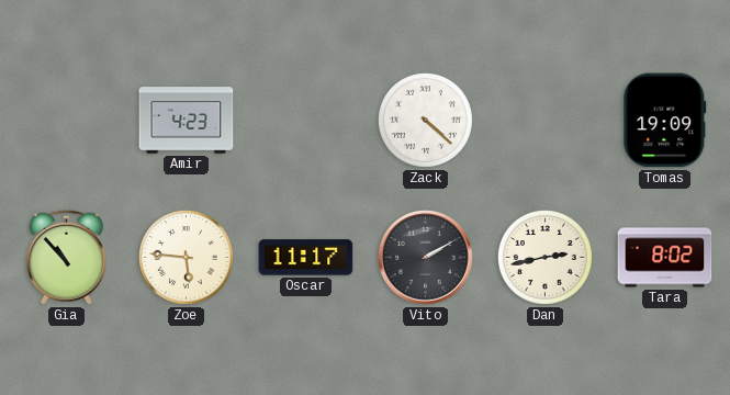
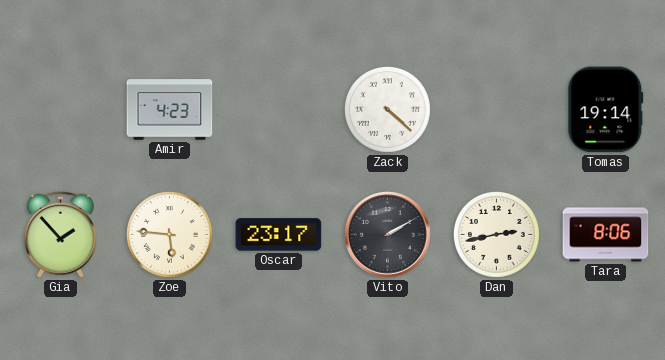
Tomas: 19:09 -> 19:14
Gia: 10:53 -> 1:53
Oscar: 11:17 -> 23:17
Tara: 8:02 -> 8:06
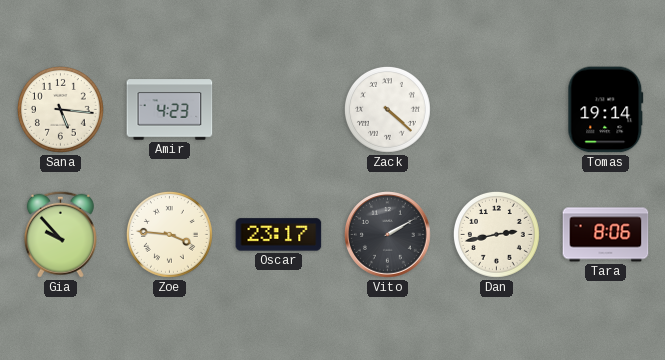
Sana: none -> 5:16
Gia: 1:53 -> 9:53
Zoe: 5:46 -> 3:46
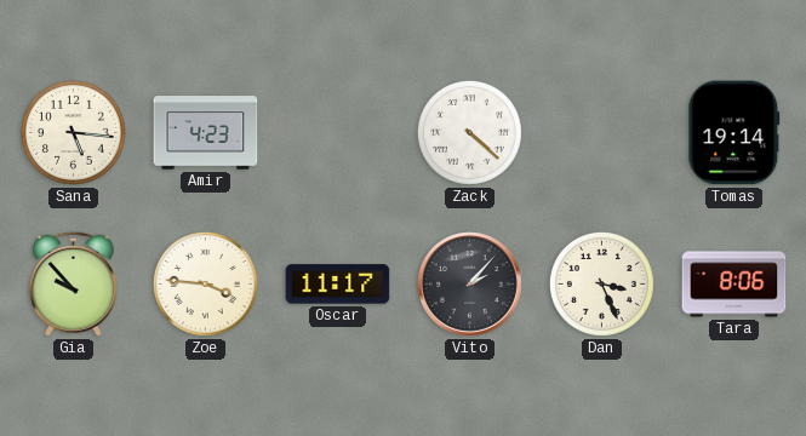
Oscar: 23:17 -> 11:17
Vito: 2:10 -> 2:07
Dan: 2:43 -> 3:26
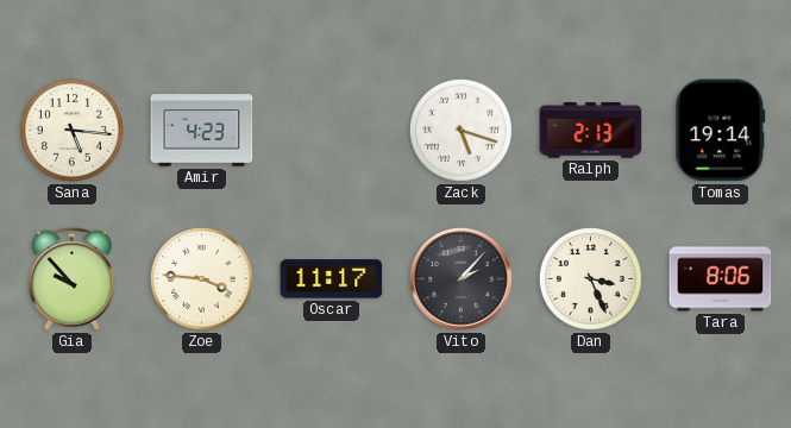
Zack: 4:22 -> 5:18
Ralph: none -> 2:13
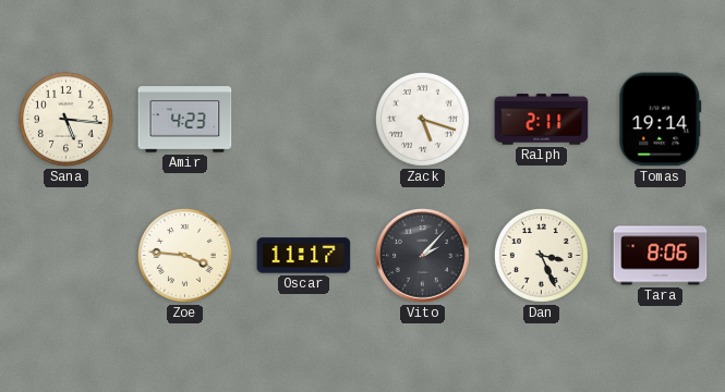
Ralph: 2:13 -> 2:11
Gia: 9:53 -> none
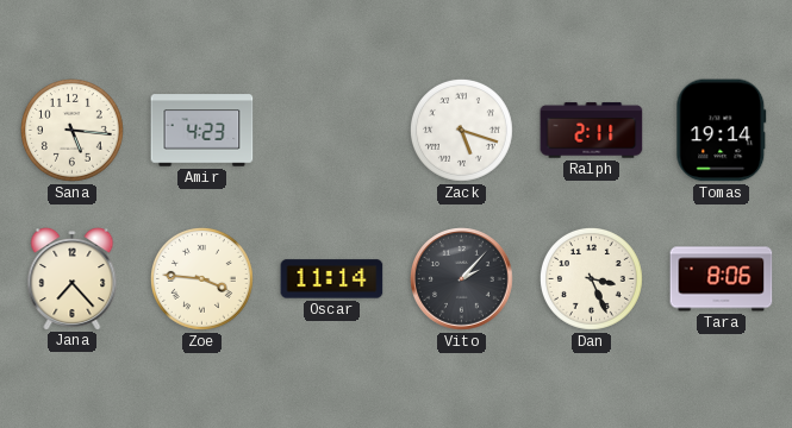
Jana: none -> 7:23
Oscar: 11:17 -> 11:14
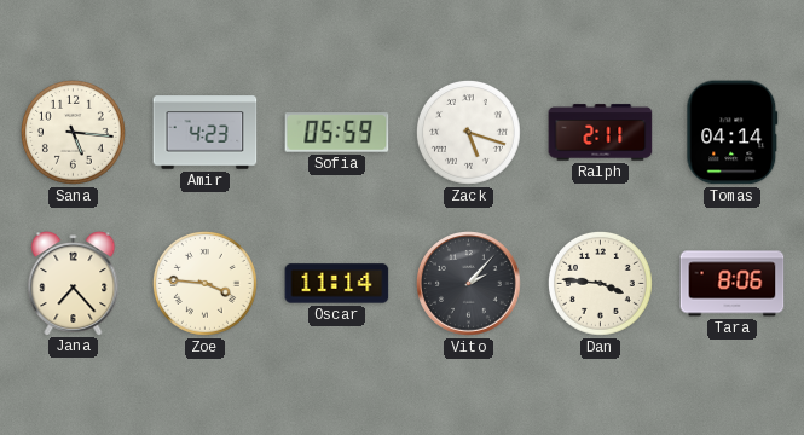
Sofia: none -> 05:59
Tomas: 19:14 -> 04:14
Dan: 3:26 -> 3:46
